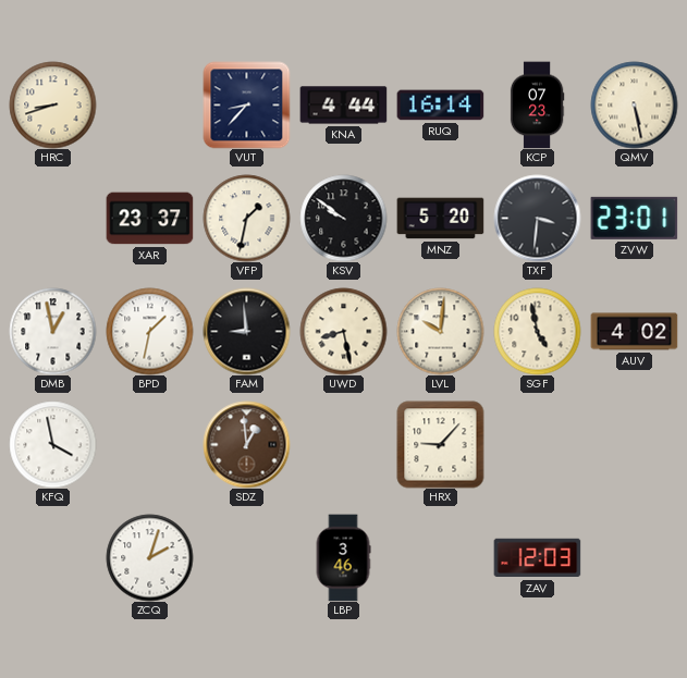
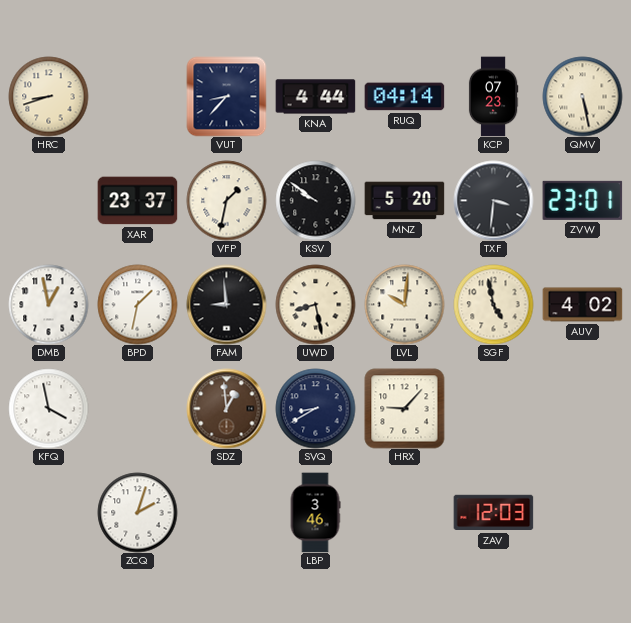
RUQ: 16:14 -> 04:14
SVQ: none -> 8:40
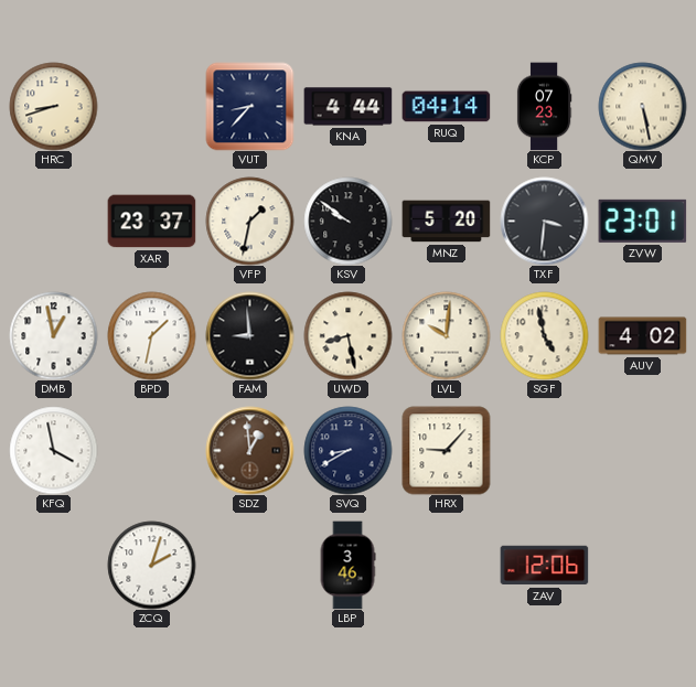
ZAV: 12:03 -> 12:06
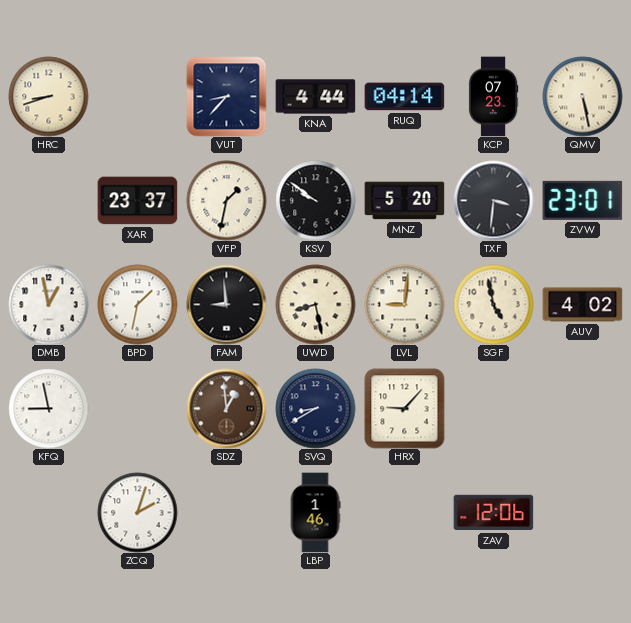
LVL: 10:01 -> 9:01
KFQ: 3:58 -> 8:58
LBP: 3:46 -> 1:46
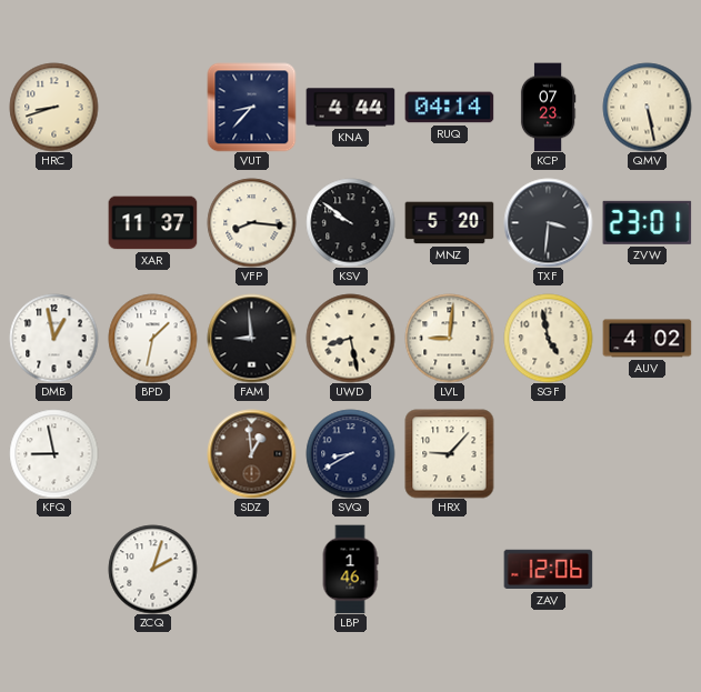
XAR: 23:37 -> 11:37
VFP: 1:32 -> 8:16
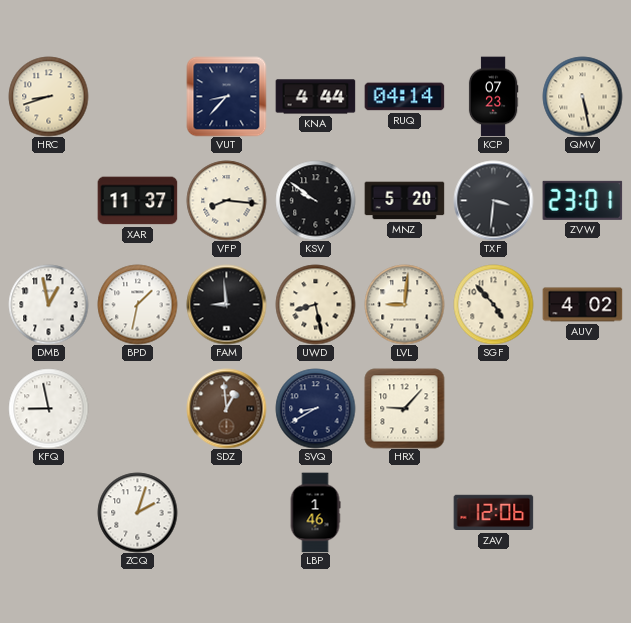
SGF: 4:58 -> 4:53
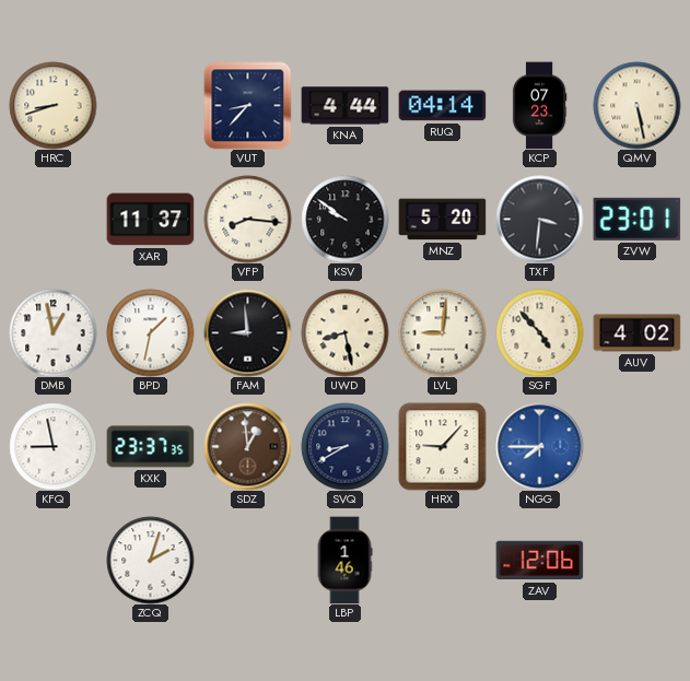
KXK: none -> 23:37
NGG: none -> 7:45
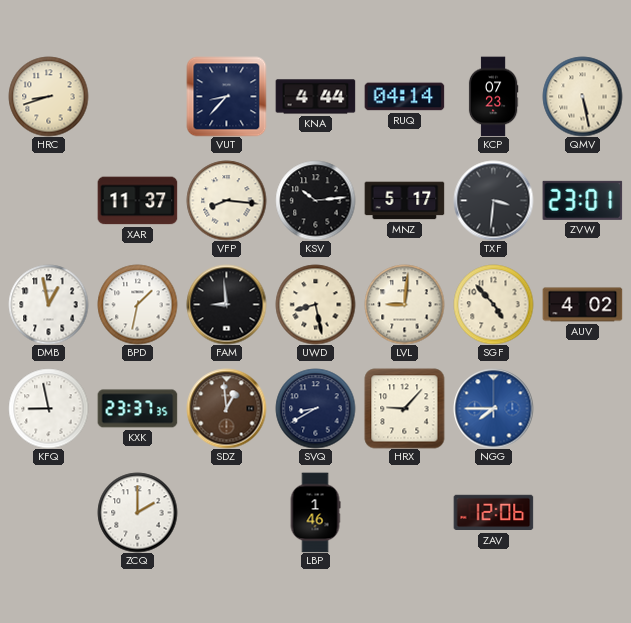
KSV: 9:51 -> 10:14
MNZ: 5:20 -> 5:17
ZCQ: 2:03 -> 2:00
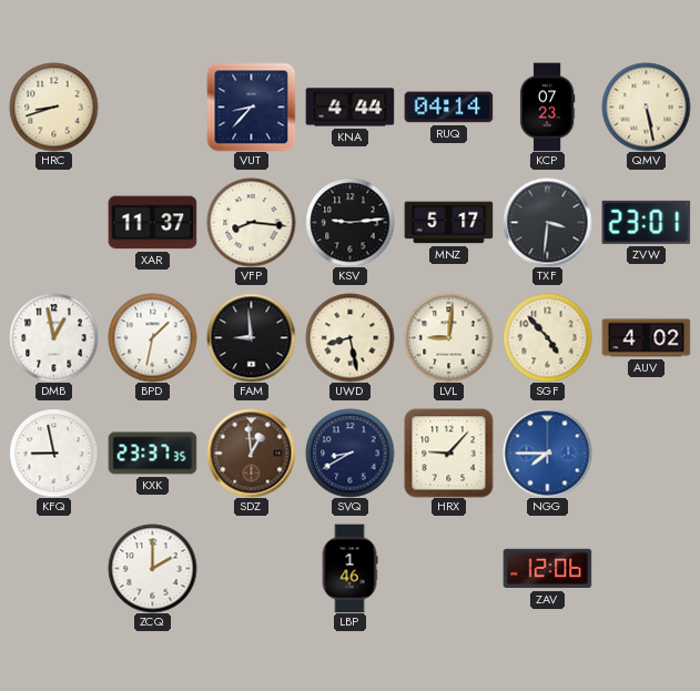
KSV: 10:14 -> 9:14
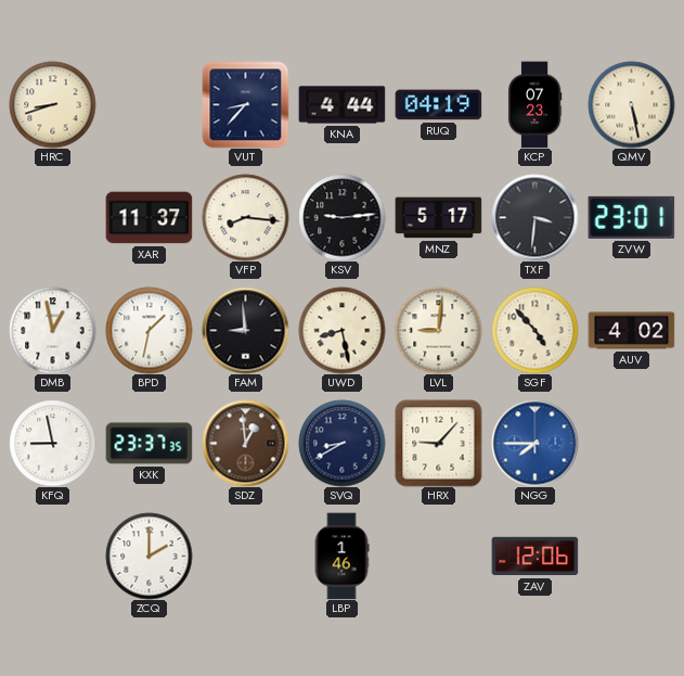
RUQ: 04:14 -> 04:19
